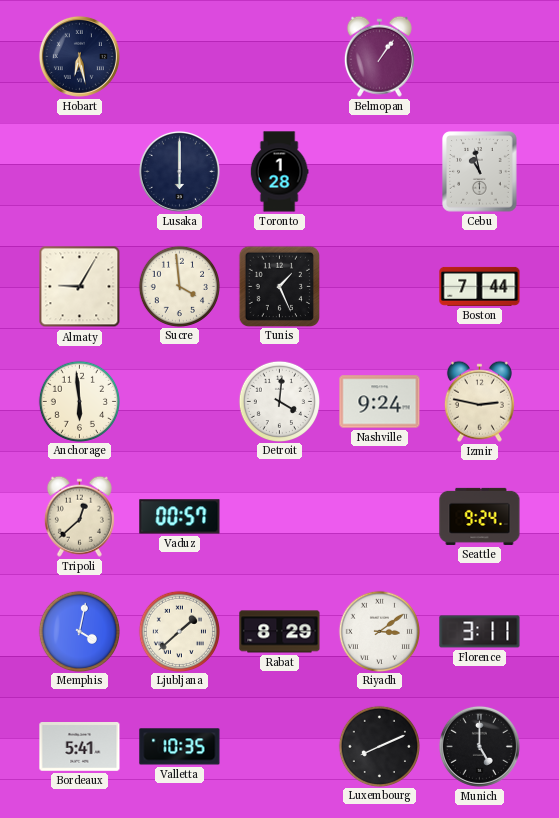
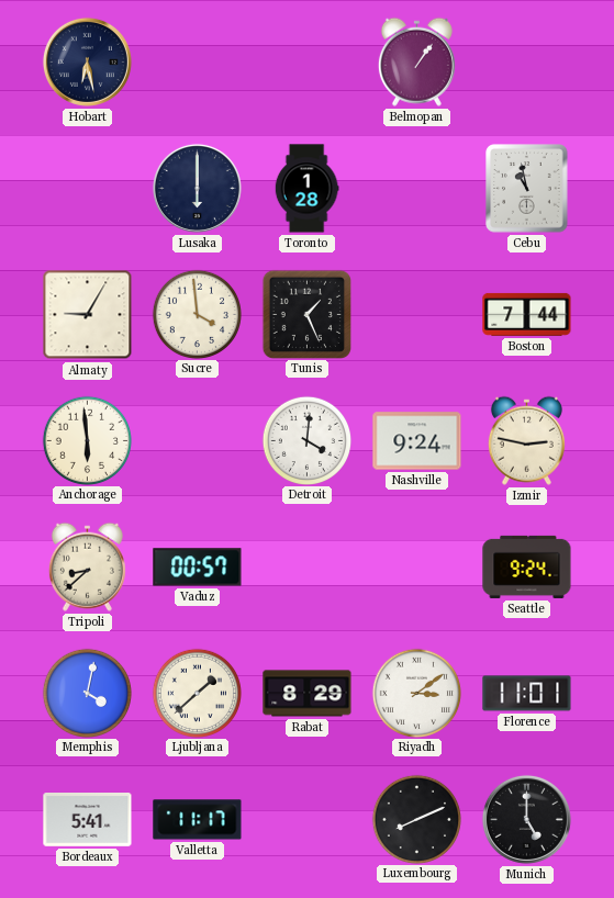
Tripoli: 12:38 -> 8:38
Florence: 3:11 -> 11:01
Valletta: 10:35 -> 11:17
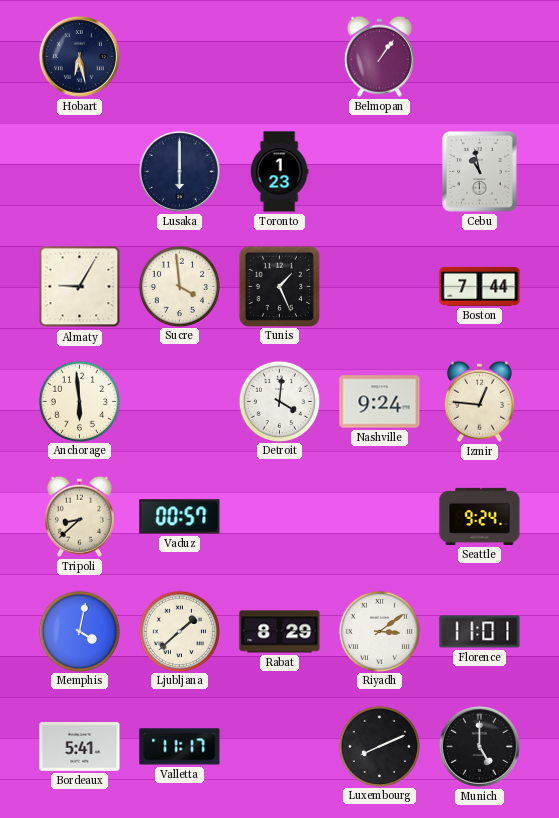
Toronto: 1:28 -> 1:23
Izmir: 2:47 -> 12:46
